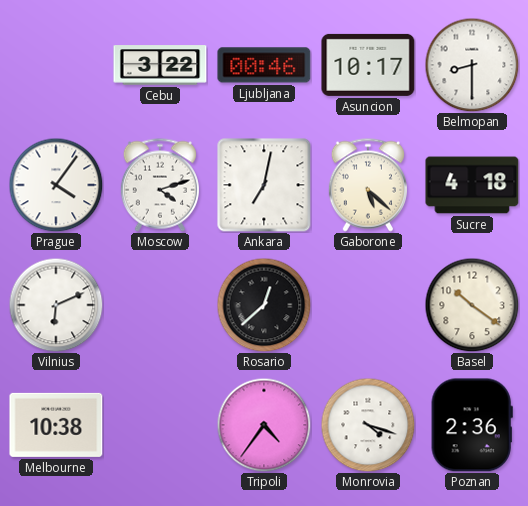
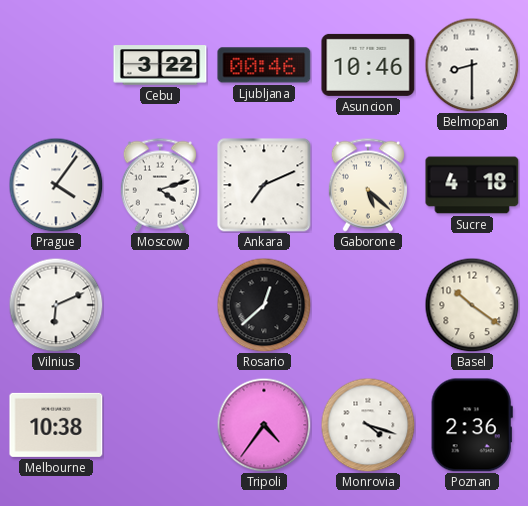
Asuncion: 10:17 -> 10:46
Ankara: 7:02 -> 7:11
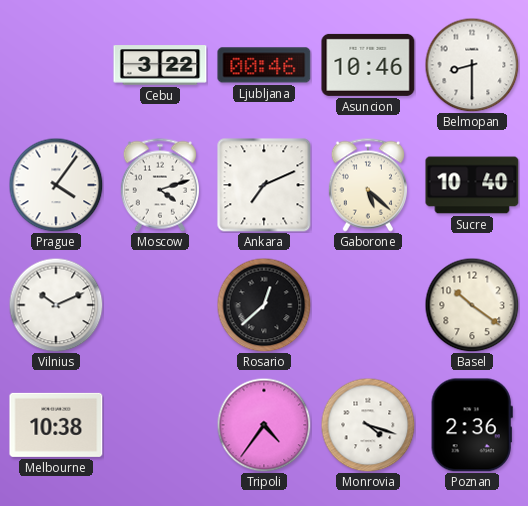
Sucre: 4:18 -> 10:40
Vilnius: 6:11 -> 10:11
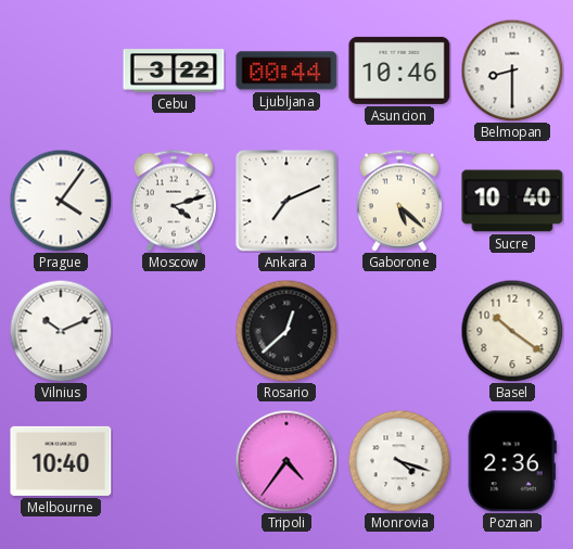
Ljubljana: 00:46 -> 00:44
Melbourne: 10:38 -> 10:40
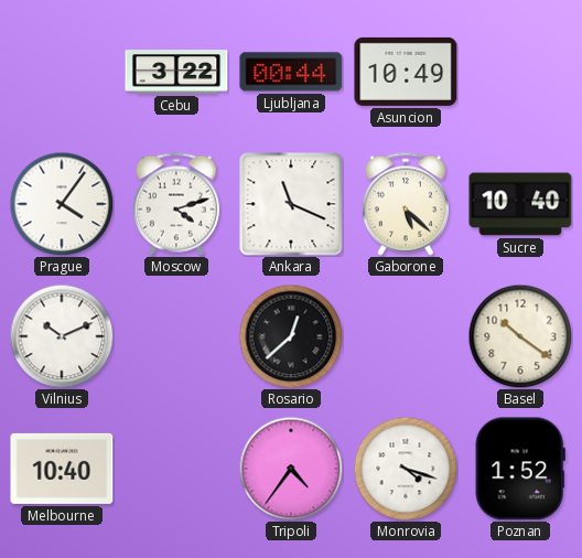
Asuncion: 10:46 -> 10:49
Belmopan: 8:30 -> none
Ankara: 7:11 -> 11:19
Poznan: 2:36 -> 1:52
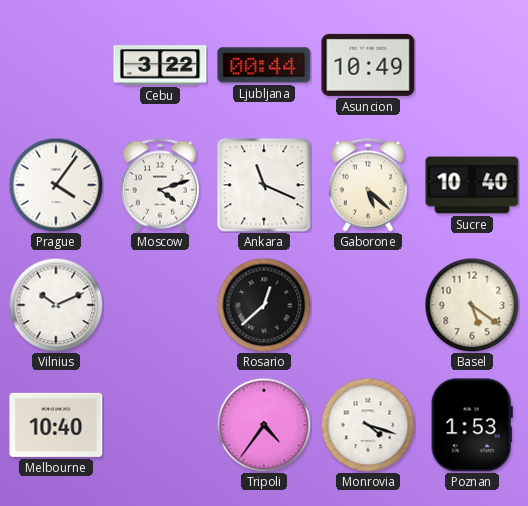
Basel: 10:21 -> 5:21
Poznan: 1:52 -> 1:53
